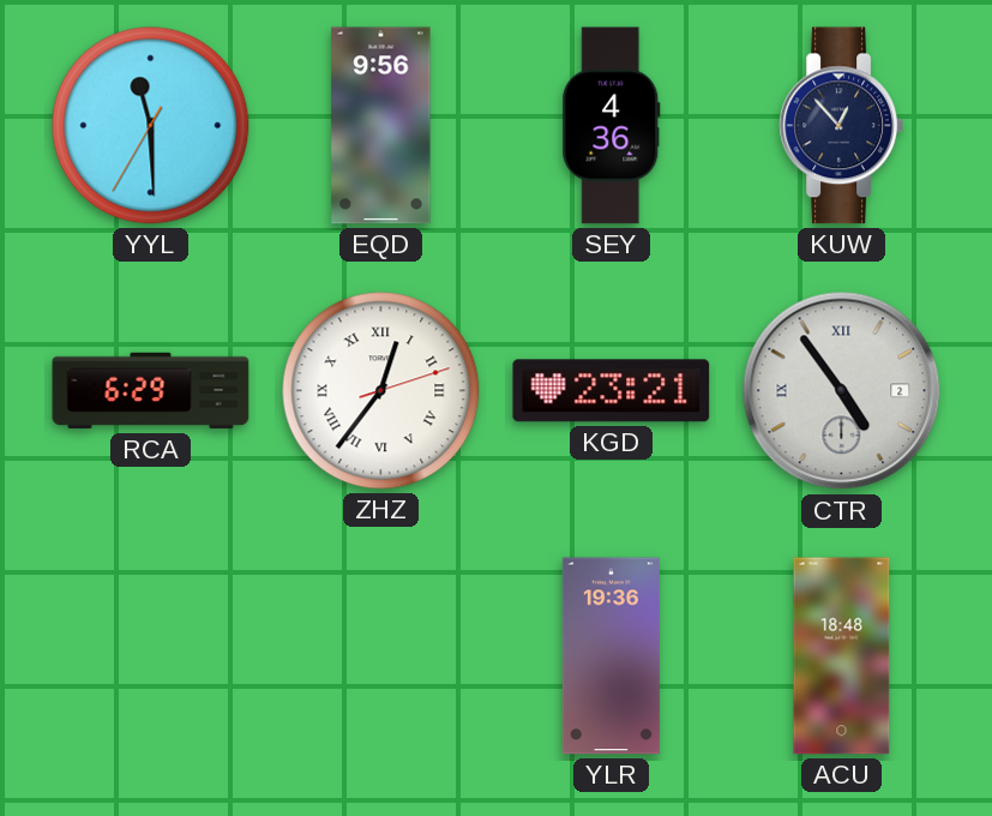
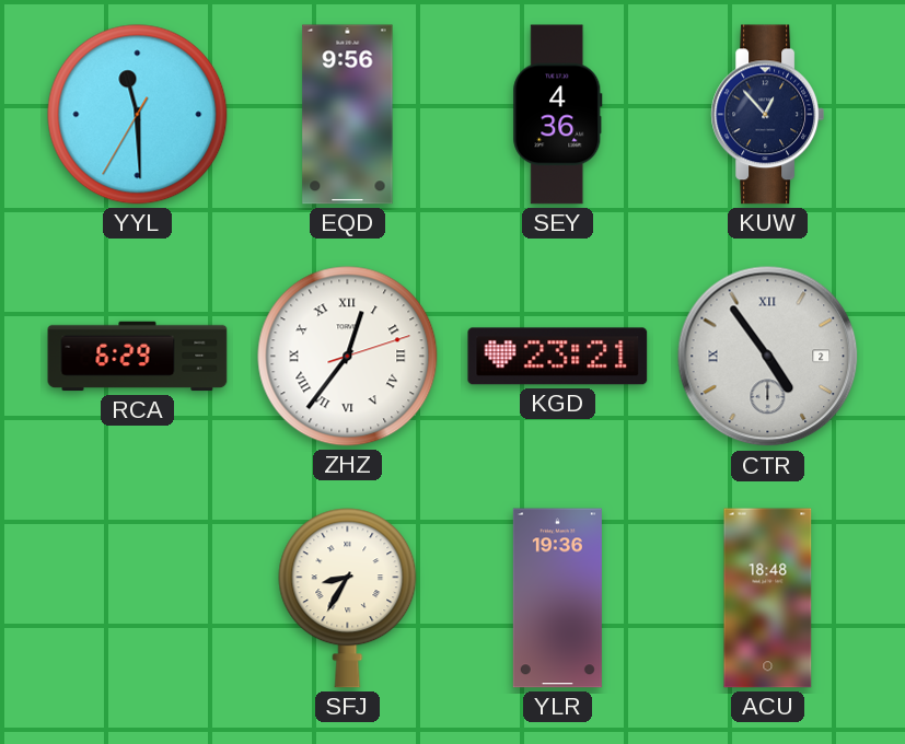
SFJ: none -> 8:35
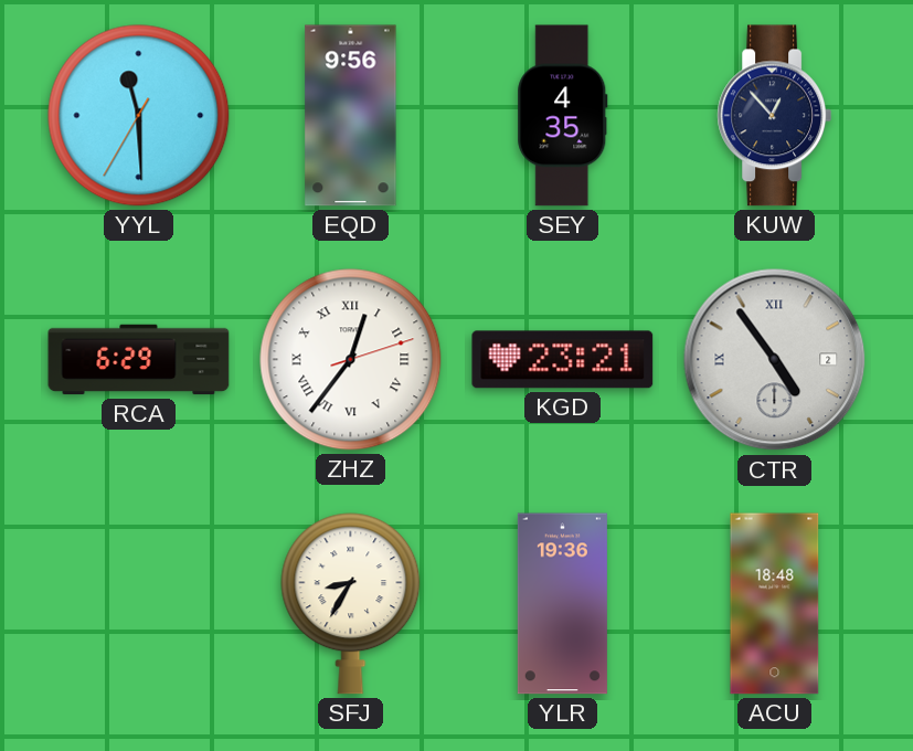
SEY: 4:36 -> 4:35
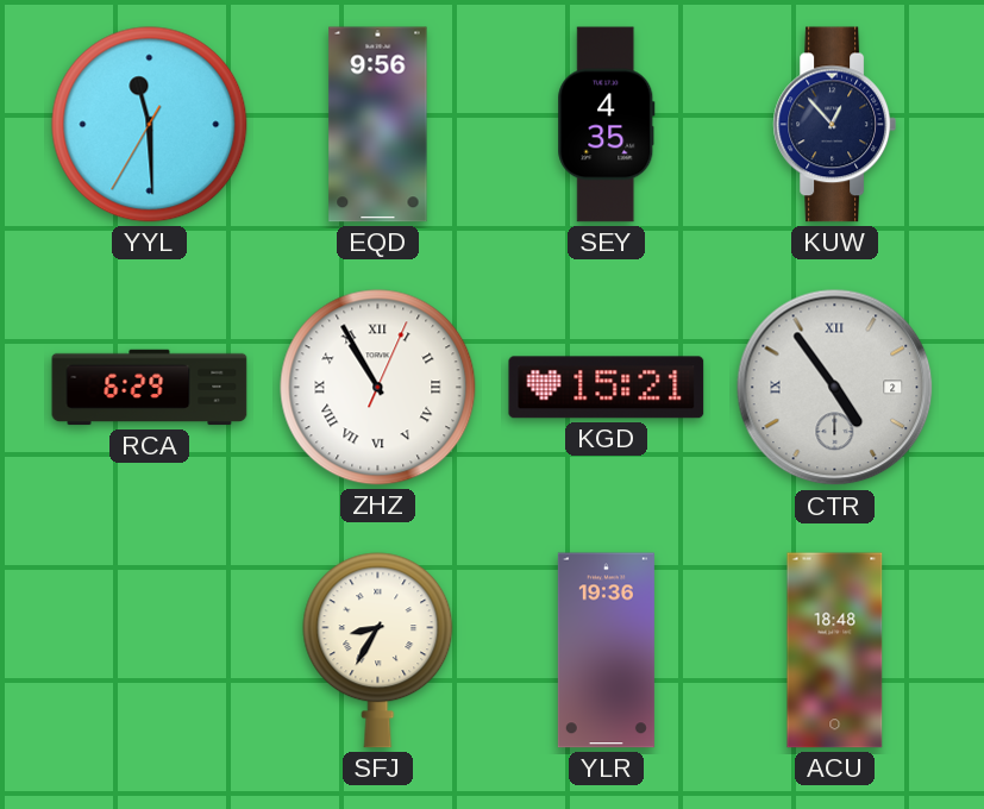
ZHZ: 12:36 -> 10:55
KGD: 23:21 -> 15:21
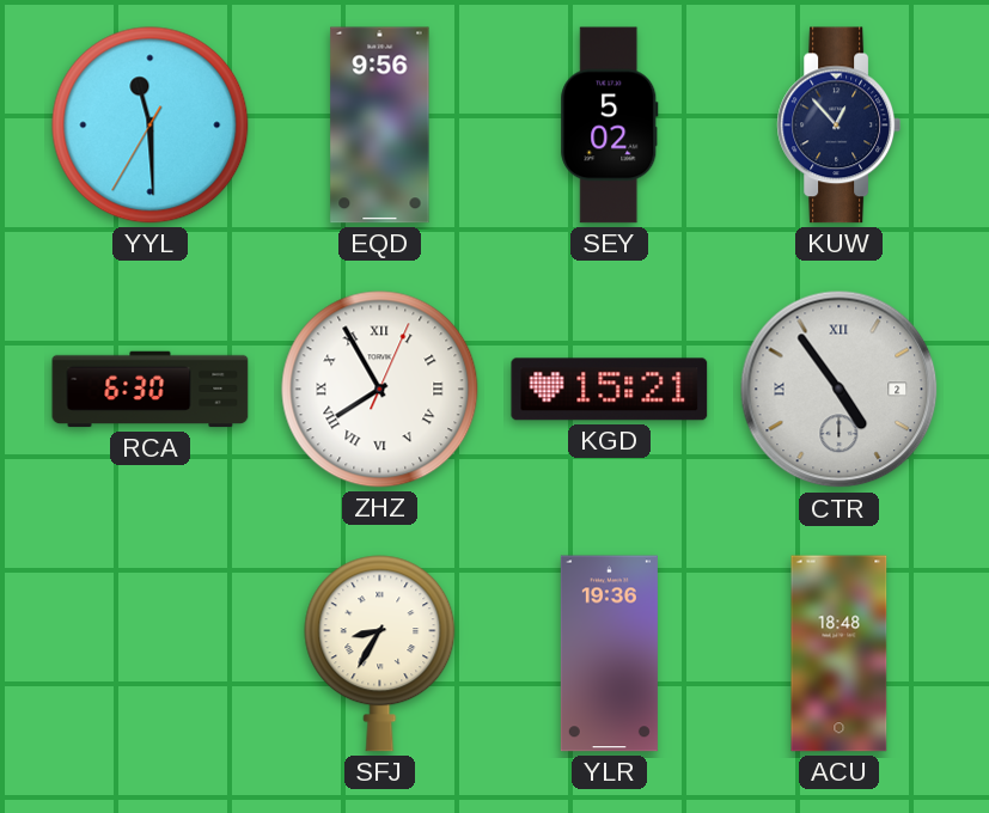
SEY: 4:35 -> 5:02
RCA: 6:29 -> 6:30
ZHZ: 10:55 -> 7:55
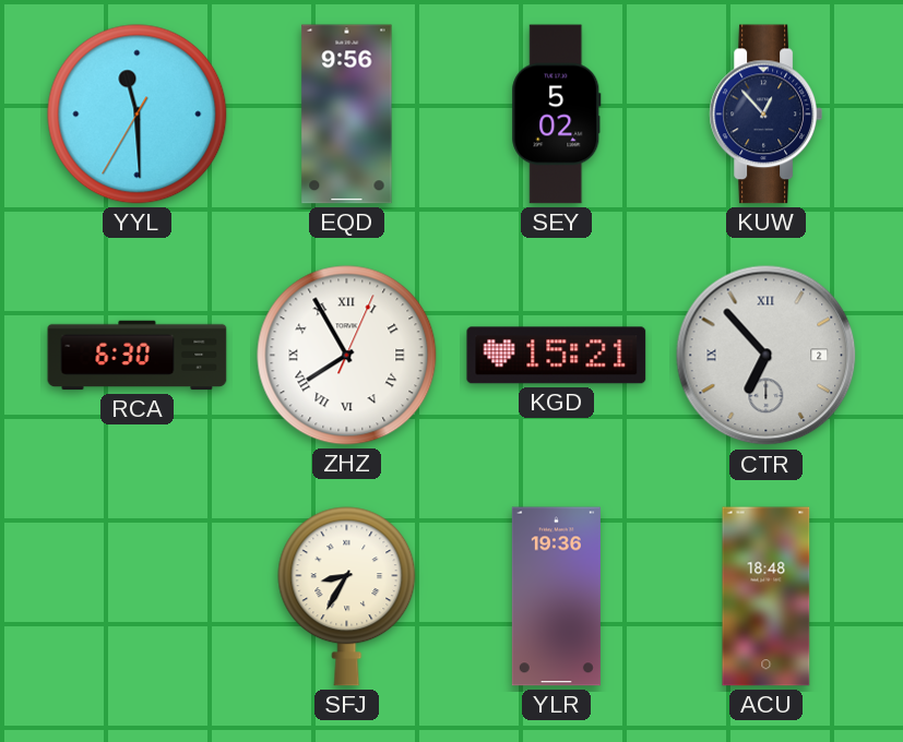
CTR: 4:54 -> 6:53
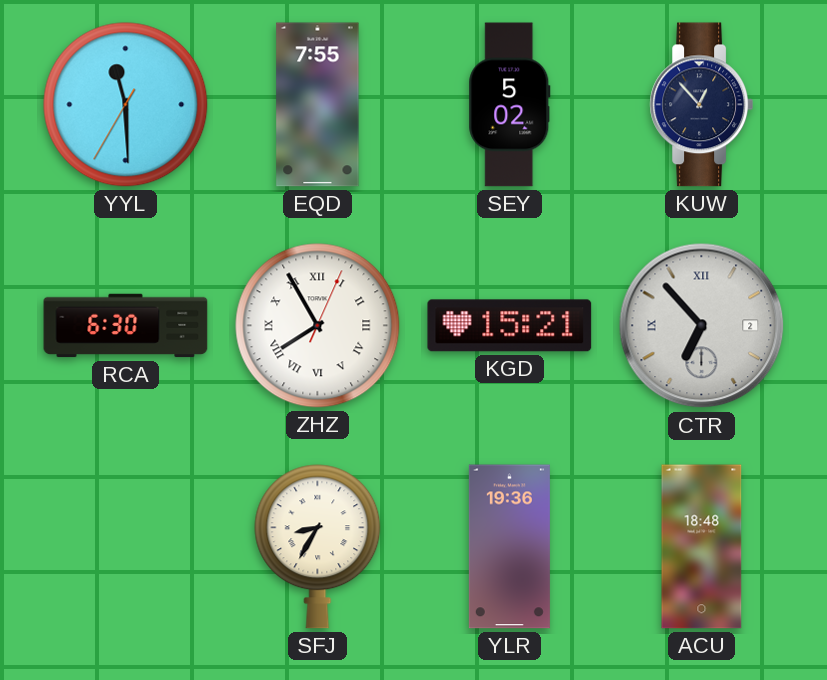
EQD: 9:56 -> 7:55
